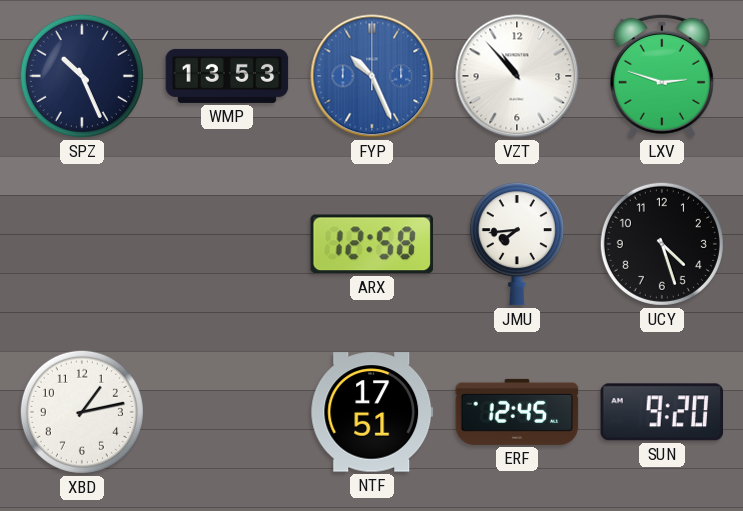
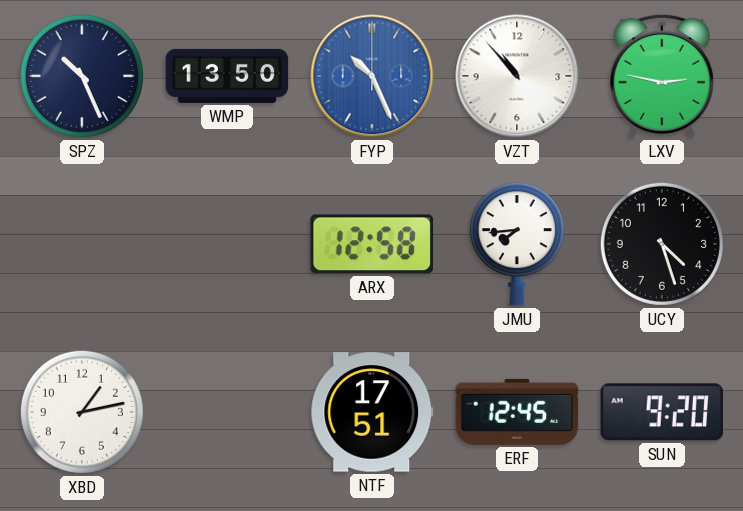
WMP: 13:53 -> 13:50
LXV: 2:48 -> 2:47
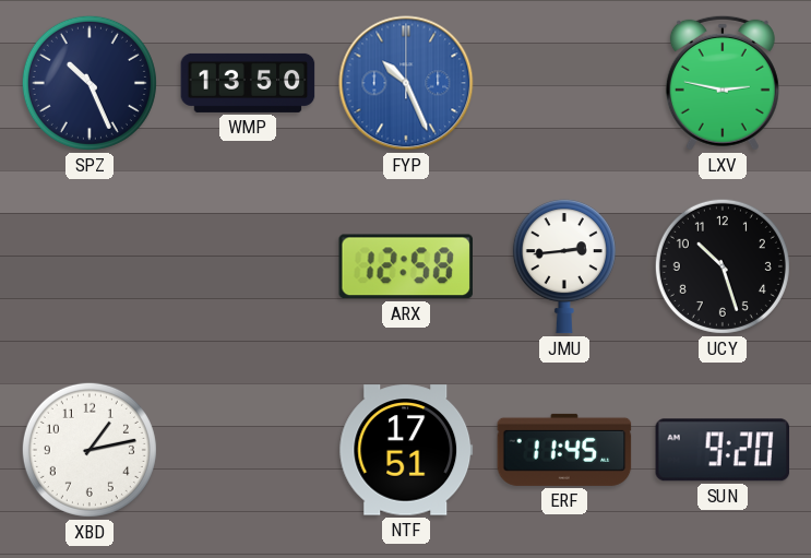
VZT: 10:53 -> none
JMU: 7:44 -> 2:44
UCY: 4:27 -> 10:27
ERF: 12:45 -> 11:45
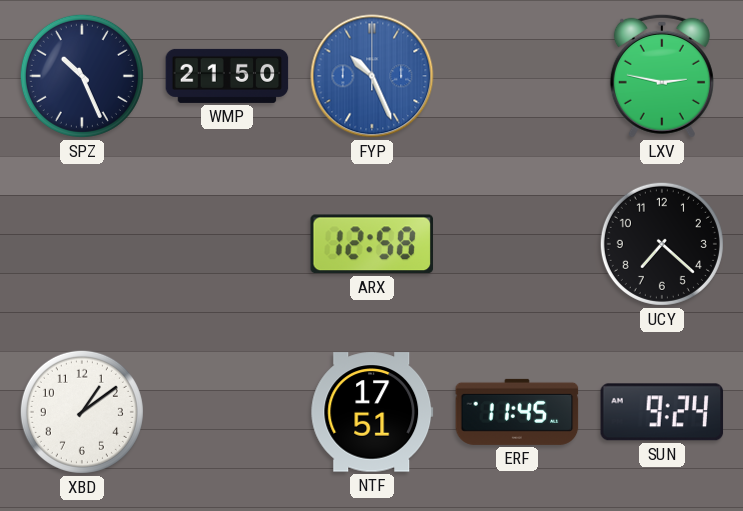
WMP: 13:50 -> 21:50
JMU: 2:44 -> none
UCY: 10:27 -> 7:22
XBD: 1:13 -> 1:09
SUN: 9:20 -> 9:24
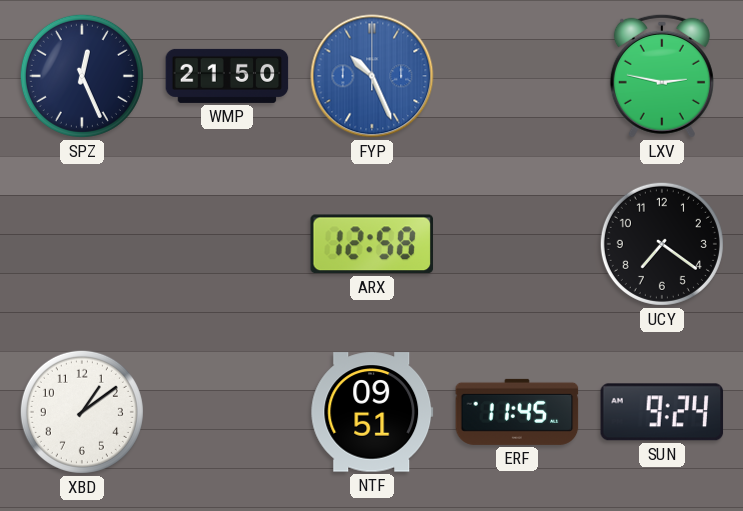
SPZ: 10:26 -> 12:26
UCY: 7:22 -> 7:21
NTF: 17:51 -> 09:51
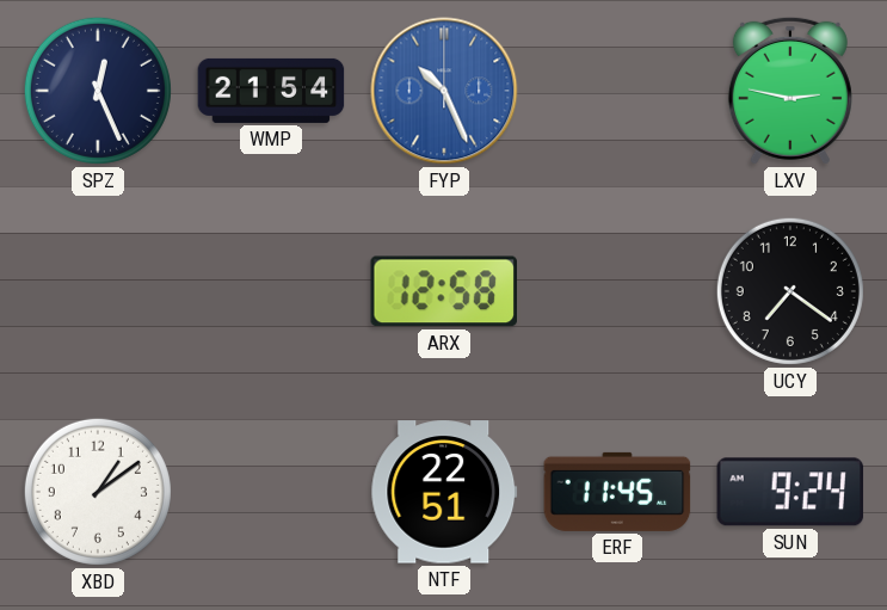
WMP: 21:50 -> 21:54
NTF: 09:51 -> 22:51
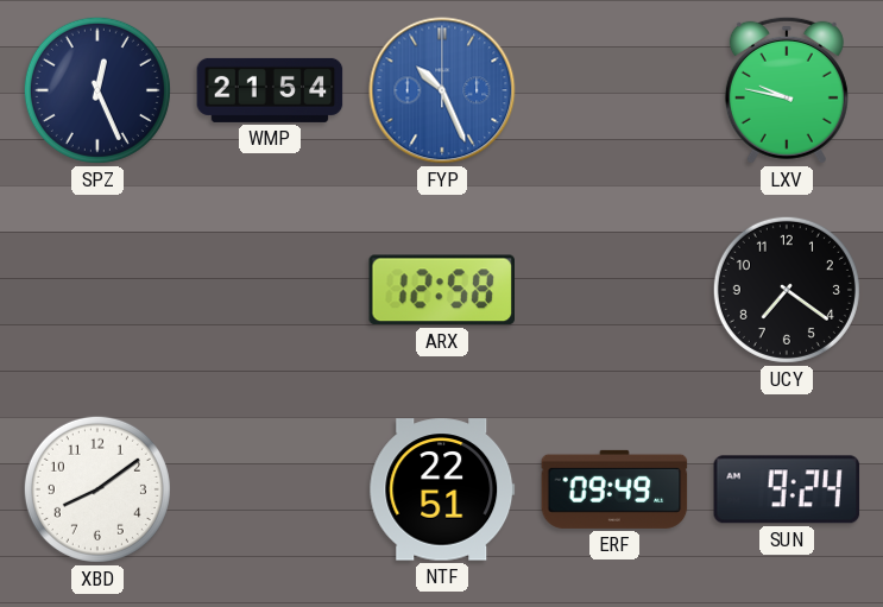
LXV: 2:47 -> 9:47
XBD: 1:09 -> 8:09
ERF: 11:45 -> 09:49
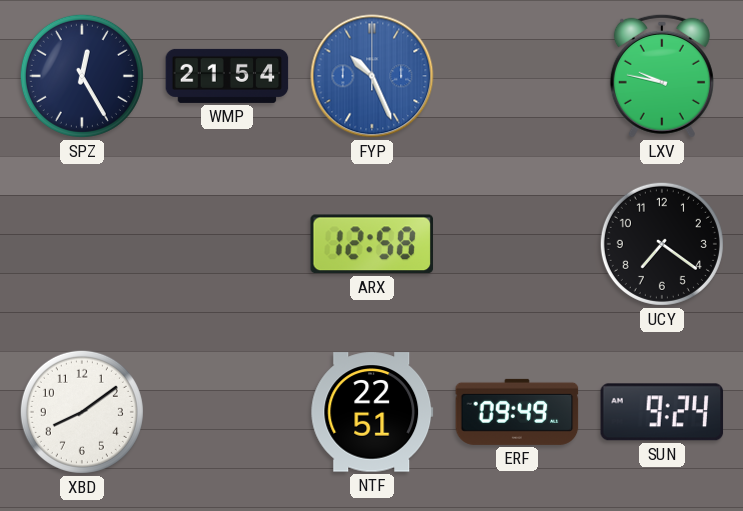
SPZ: 12:26 -> 12:25
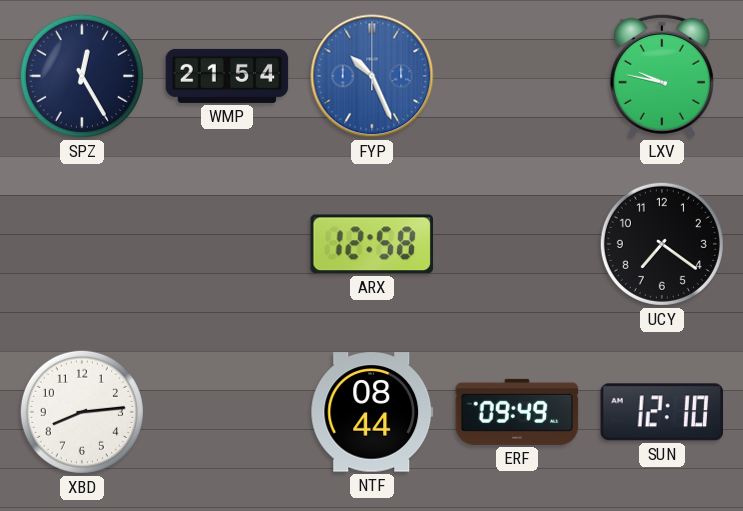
XBD: 8:09 -> 8:14
NTF: 22:51 -> 08:44
SUN: 9:24 -> 12:10
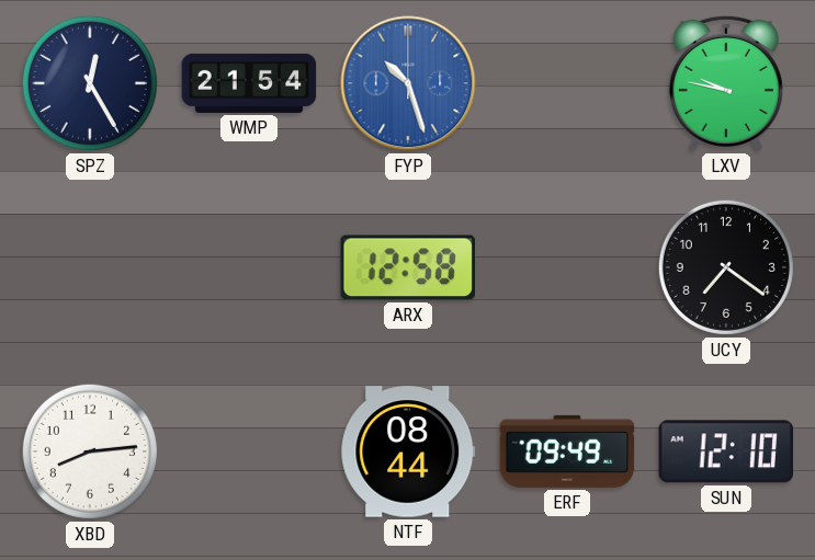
FYP: 10:26 -> 10:27
